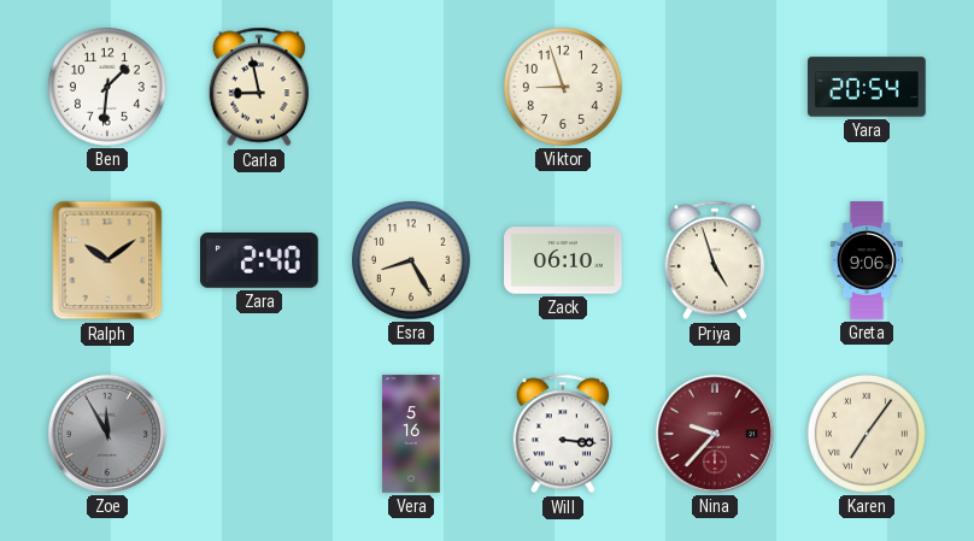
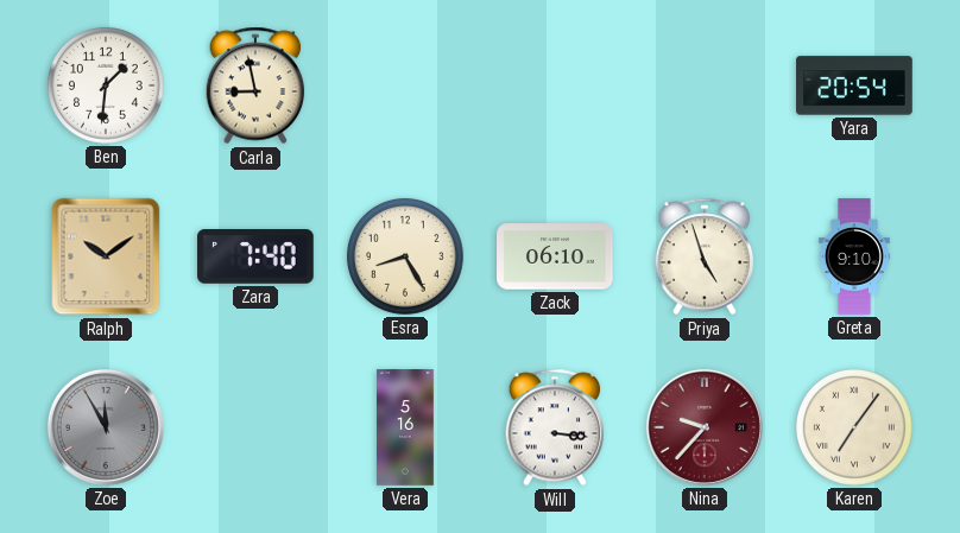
Viktor: 8:57 -> none
Zara: 2:40 -> 7:40
Greta: 9:06 -> 9:10
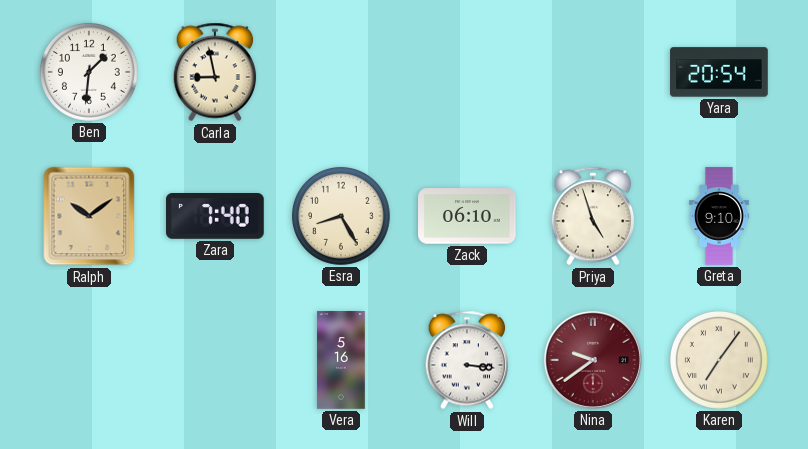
Zoe: 11:55 -> none
Nina: 9:37 -> 9:39
